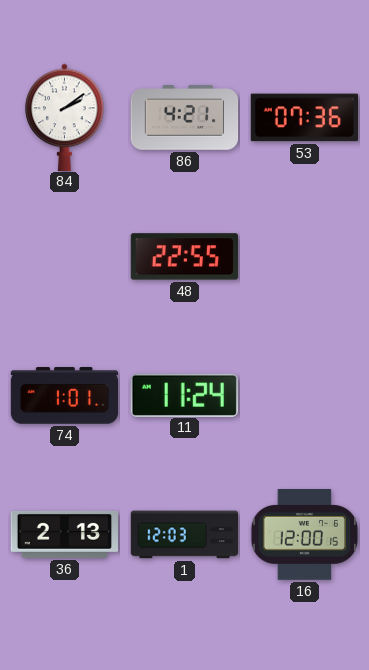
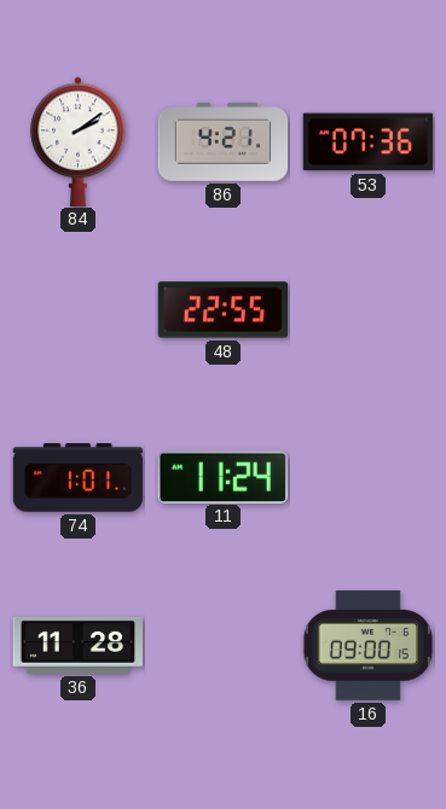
36: 2:13 -> 11:28
1: 12:03 -> none
16: 12:00 -> 09:00
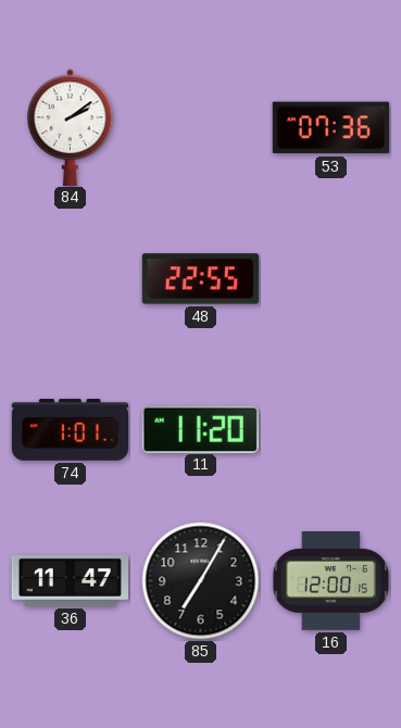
86: 4:21 -> none
11: 11:24 -> 11:20
36: 11:28 -> 11:47
85: none -> 7:05
16: 09:00 -> 12:00
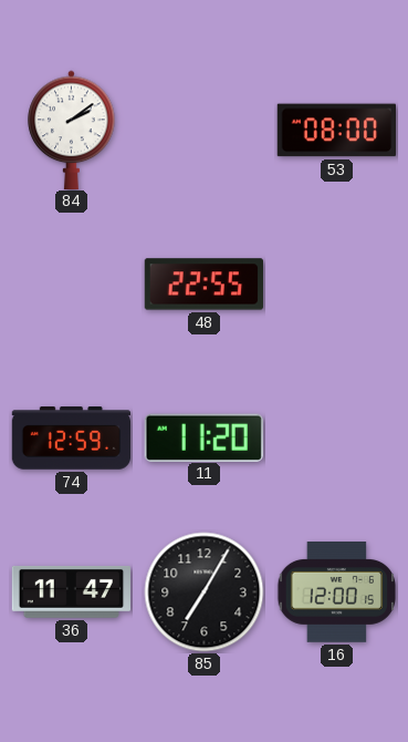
53: 07:36 -> 08:00
74: 1:01 -> 12:59
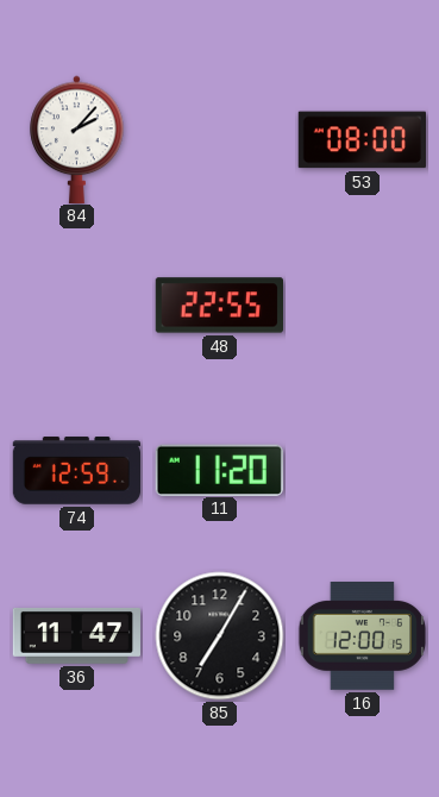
84: 2:09 -> 2:07
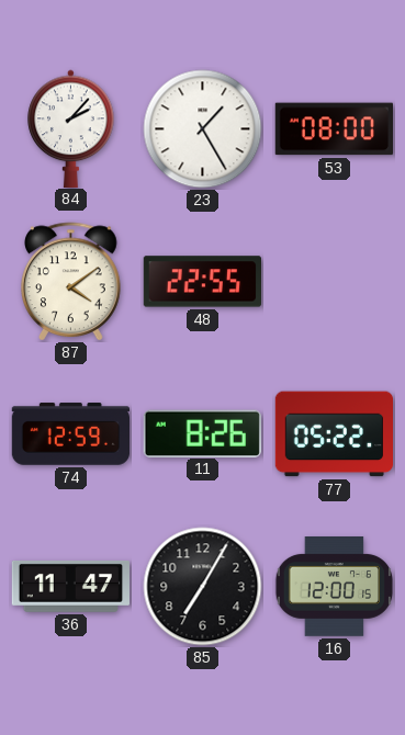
23: none -> 1:25
87: none -> 4:09
11: 11:20 -> 8:26
77: none -> 05:22
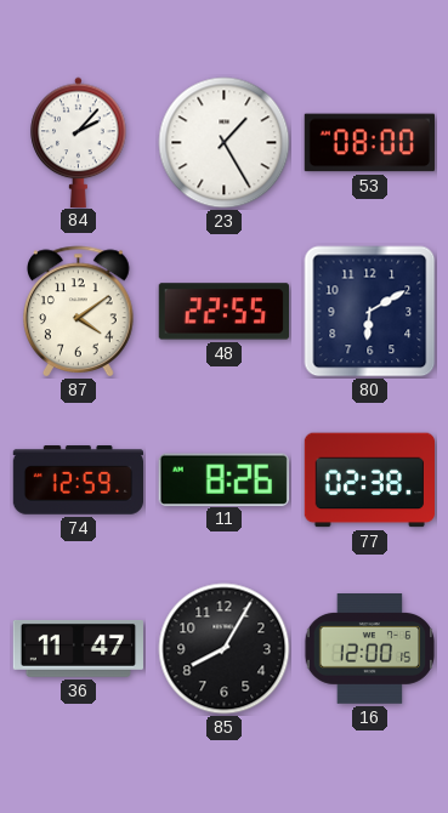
80: none -> 6:10
77: 05:22 -> 02:38
85: 7:05 -> 8:05
